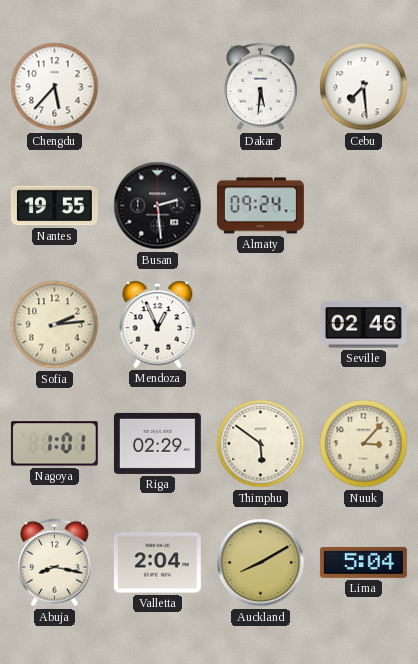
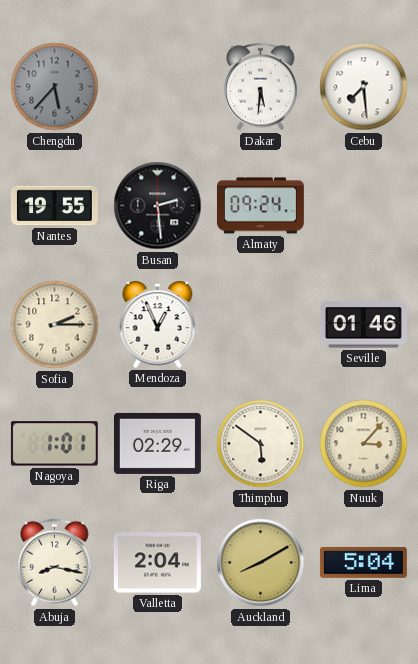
Chengdu dial: white -> grey
Sofia: 2:14 -> 2:15
Seville: 02:46 -> 01:46
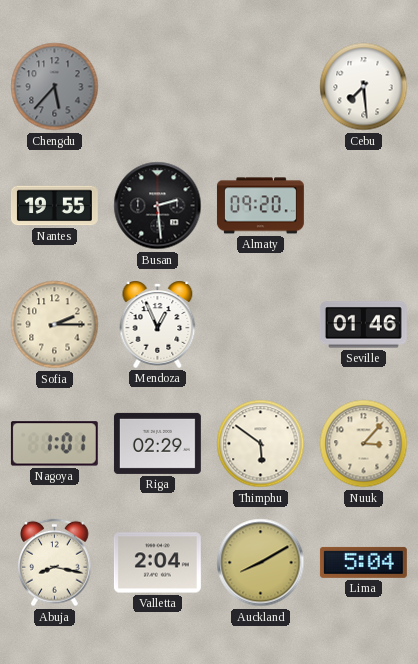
Dakar: 5:31 -> none
Almaty: 09:24 -> 09:20
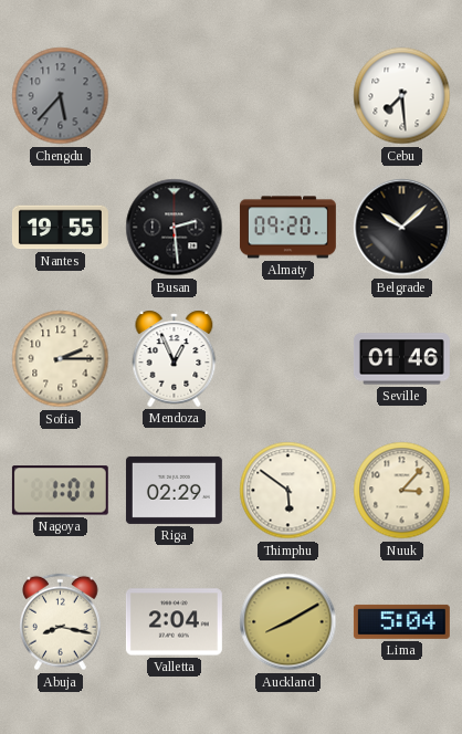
Belgrade: none -> 10:08
